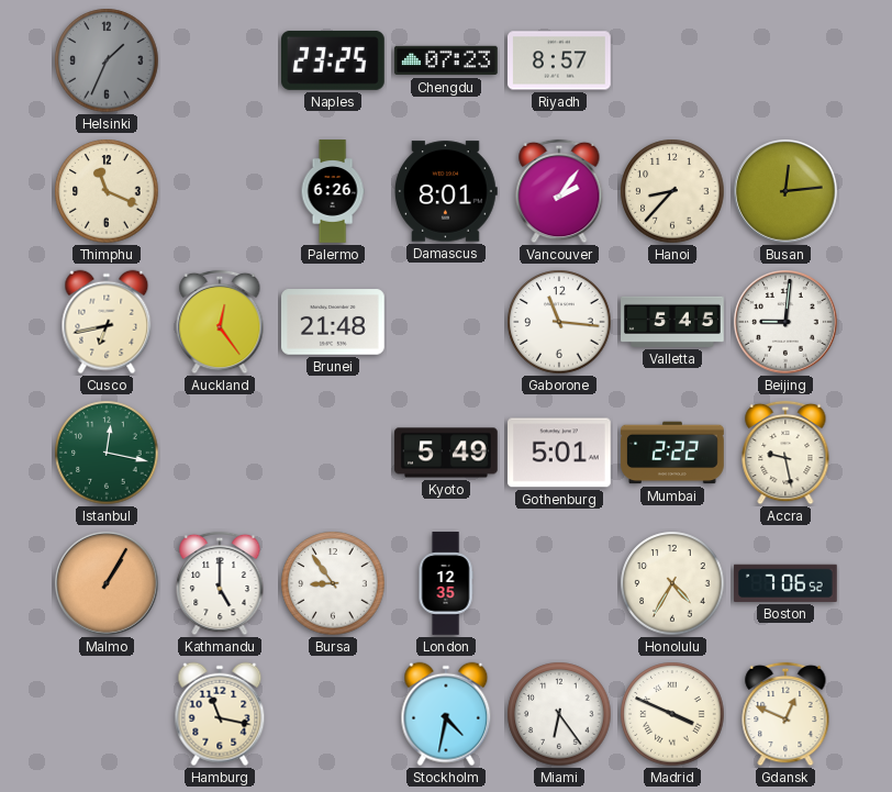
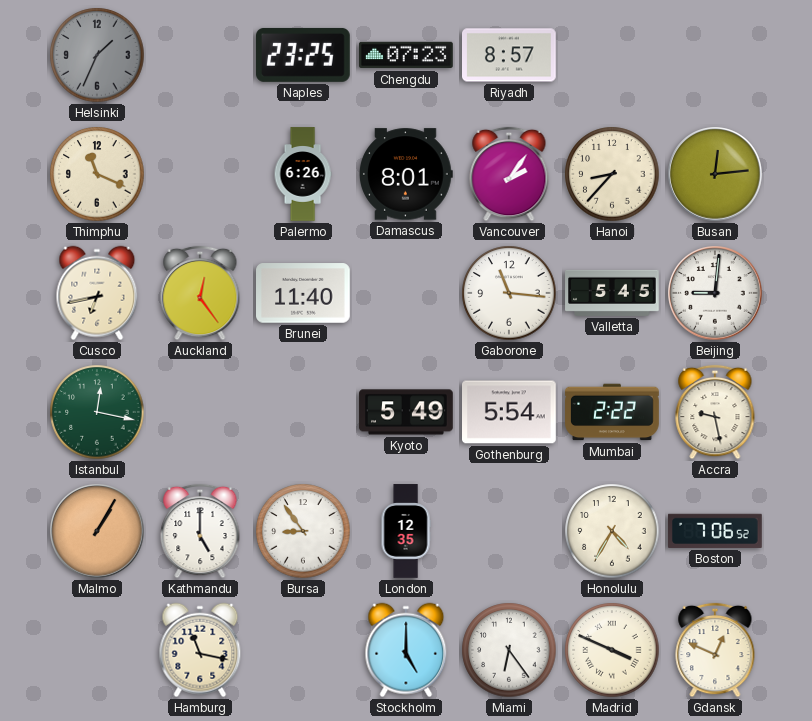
Brunei: 21:48 -> 11:40
Gothenburg: 5:01 -> 5:54
Stockholm: 4:32 -> 5:00
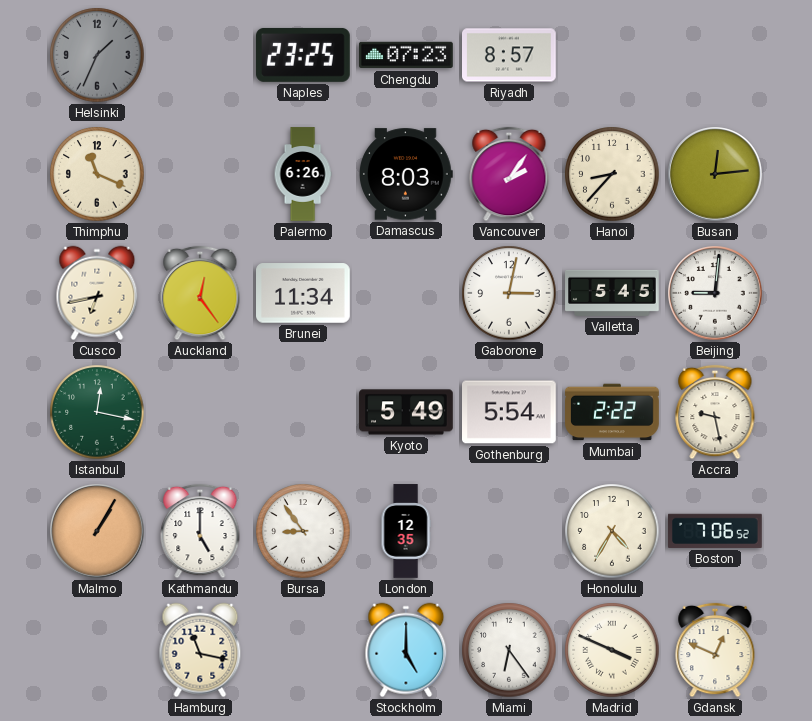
Damascus: 8:01 -> 8:03
Brunei: 11:40 -> 11:34
Gaborone: 11:16 -> 3:02
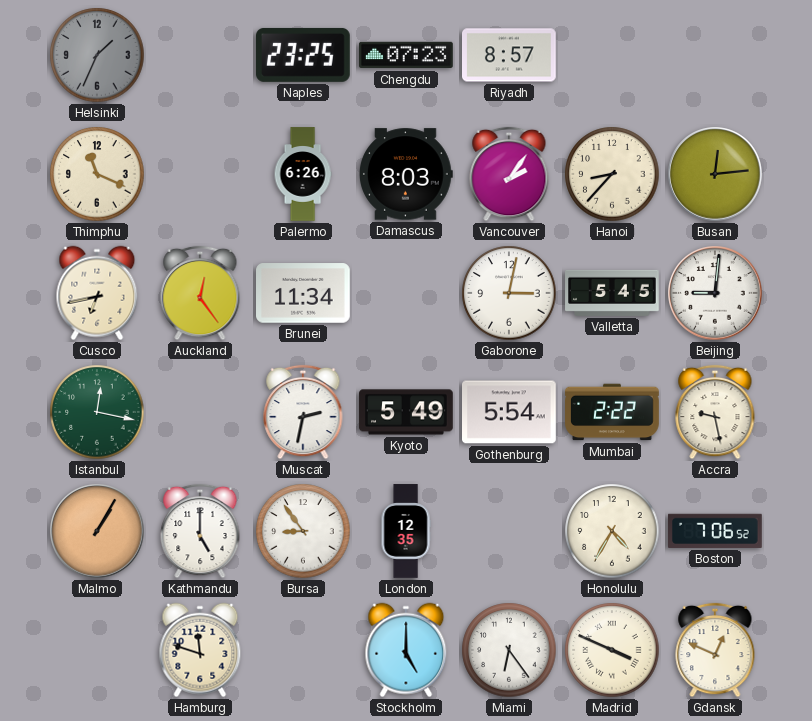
Muscat: none -> 2:32
Hamburg: 11:17 -> 11:48
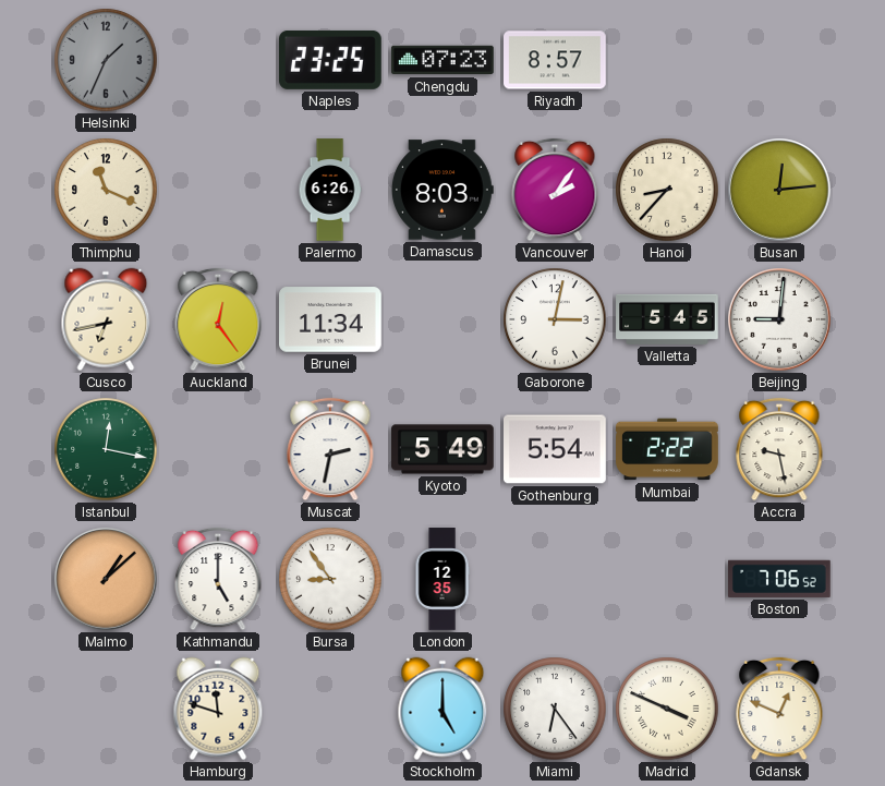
Malmo: 1:05 -> 1:08
Honolulu: 4:35 -> none
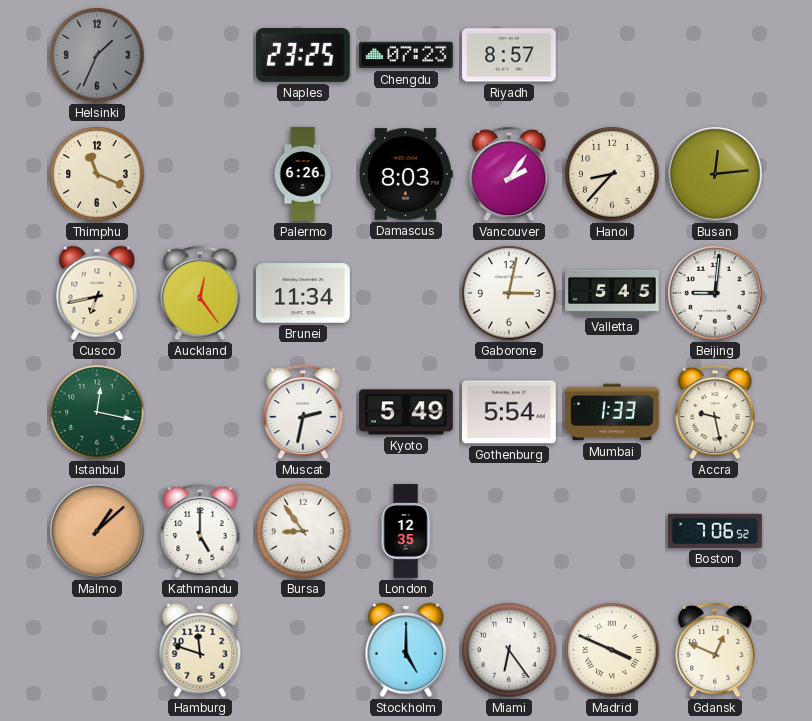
Mumbai: 2:22 -> 1:33
